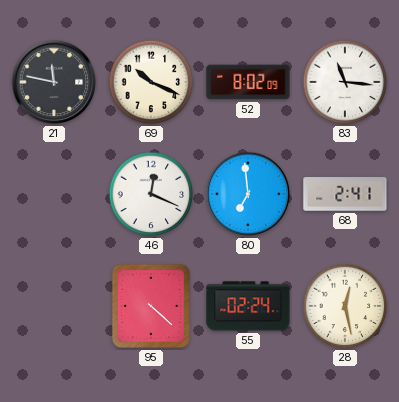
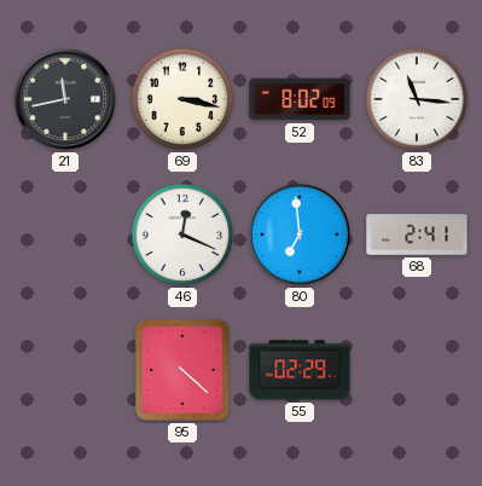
21: 11:47 -> 11:43
69: 10:19 -> 3:17
55: 02:24 -> 02:29
28: 12:28 -> none
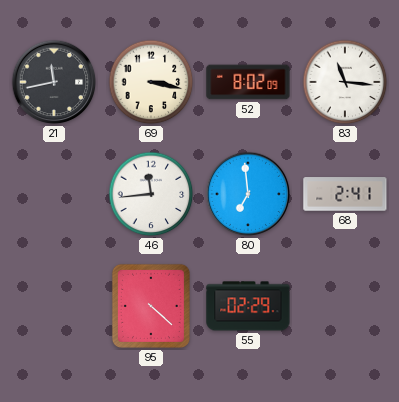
46: 12:19 -> 11:44
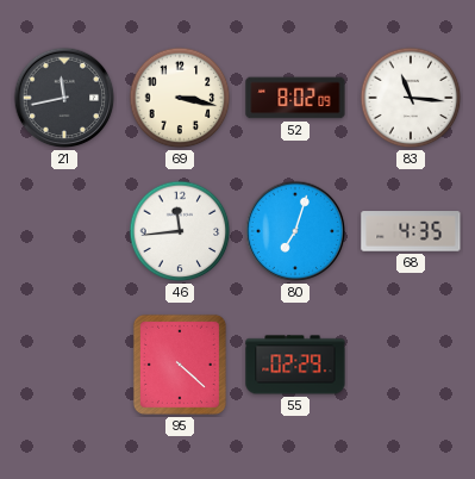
80: 6:59 -> 7:03
68: 2:41 -> 4:35
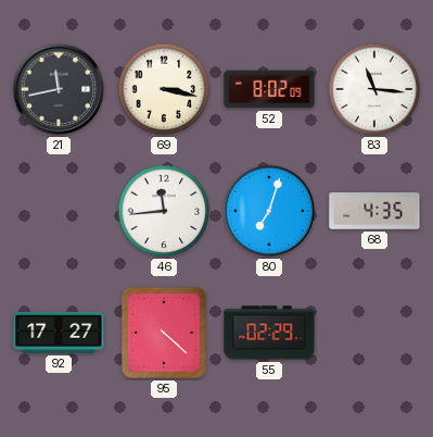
92: none -> 17:27
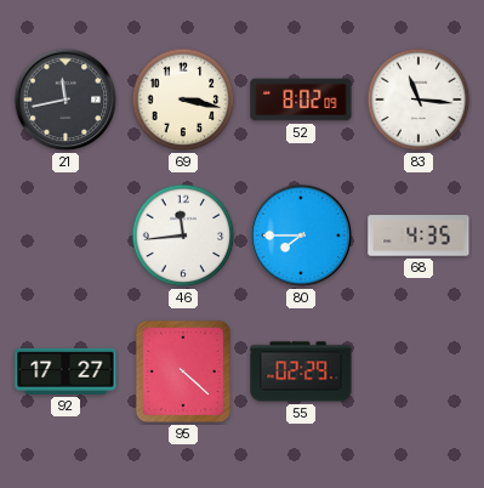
80: 7:03 -> 7:45
